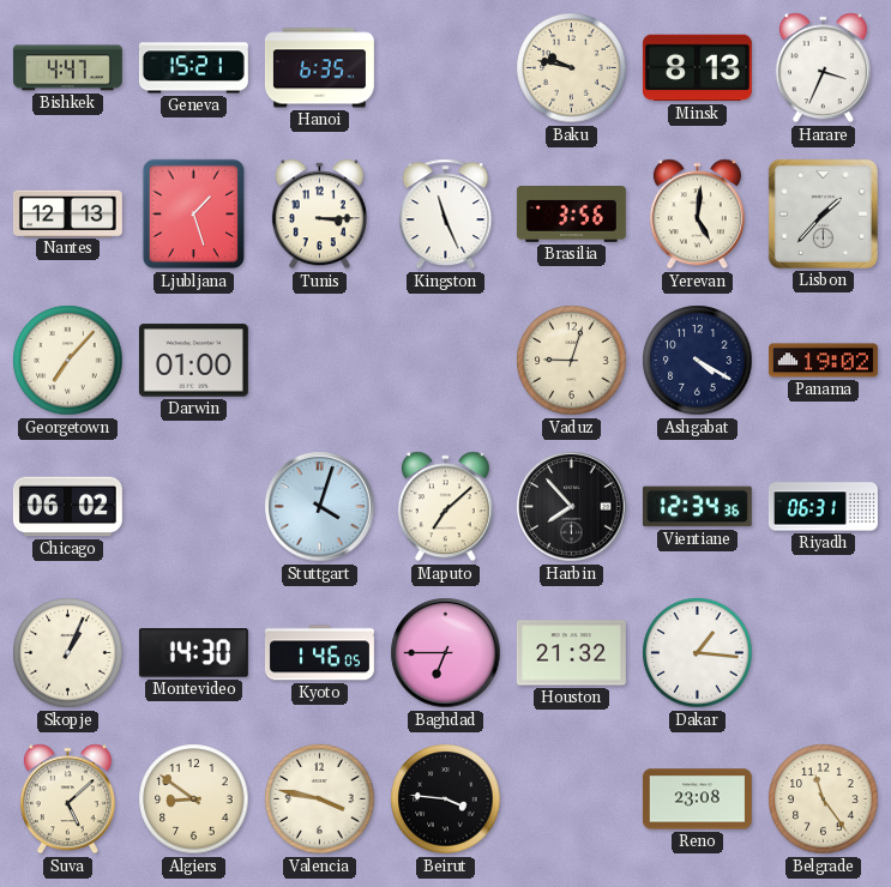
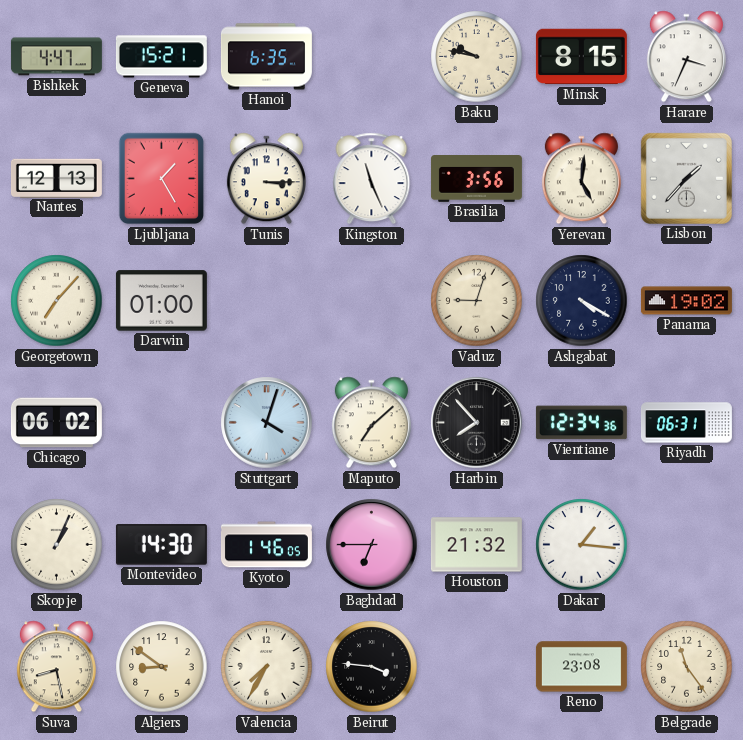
Minsk: 8:13 -> 8:15
Ljubljana: 1:27 -> 1:25
Suva: 5:08 -> 8:28
Valencia: 3:47 -> 7:35
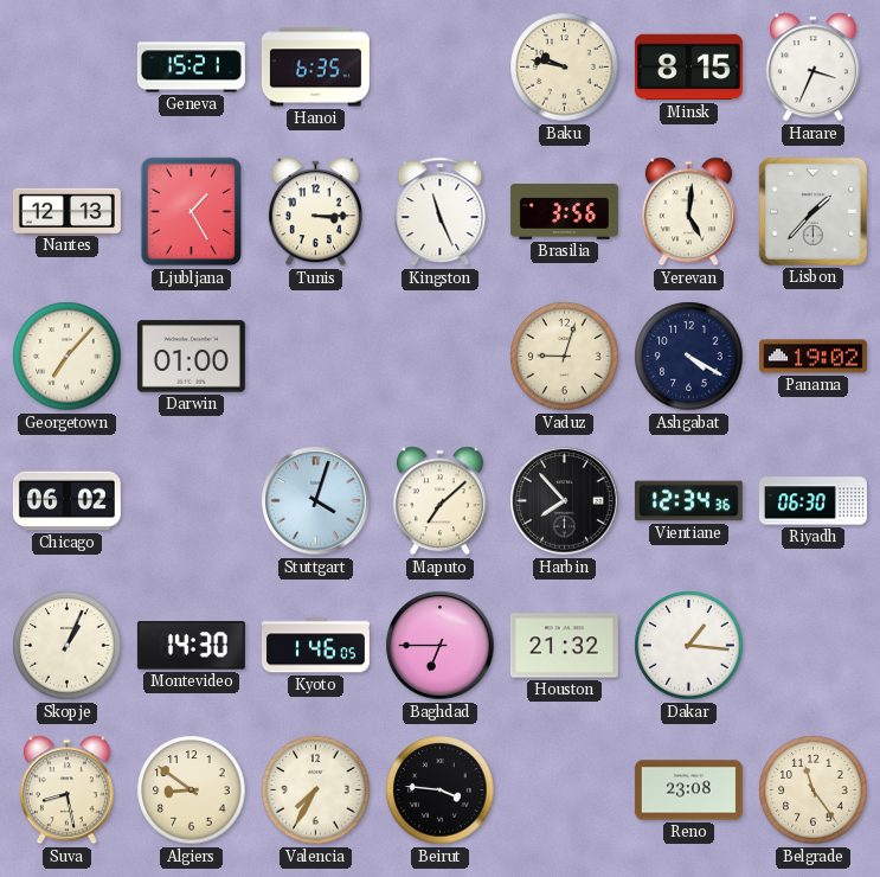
Bishkek: 4:47 -> none
Riyadh: 06:31 -> 06:30
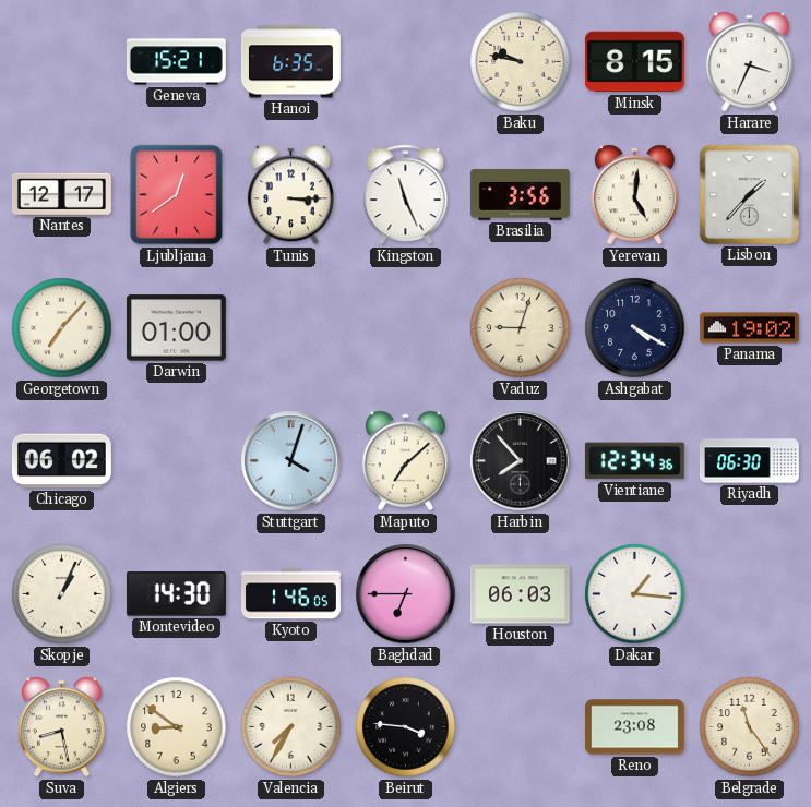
Nantes: 12:13 -> 12:17
Ljubljana: 1:25 -> 12:39
Houston: 21:32 -> 06:03
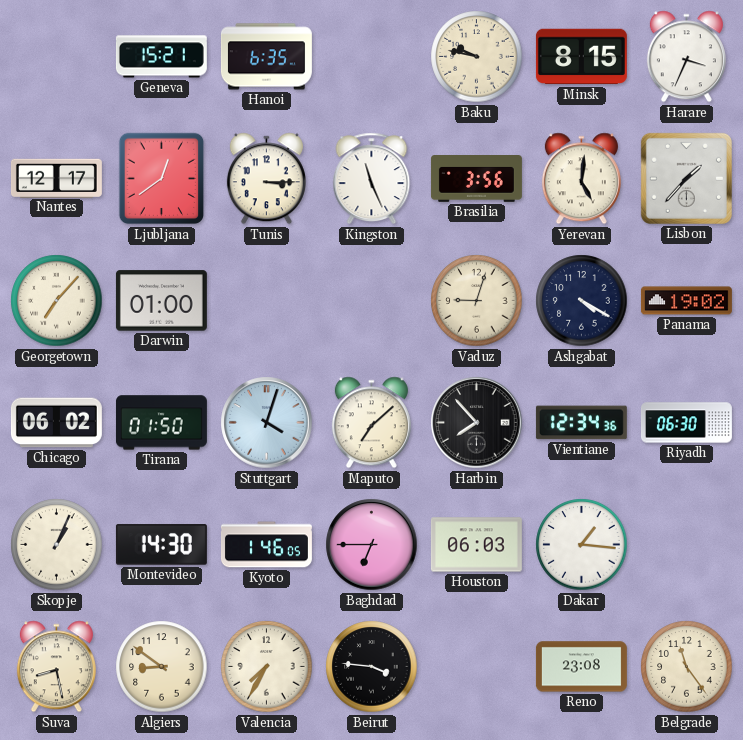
Tirana: none -> 01:50
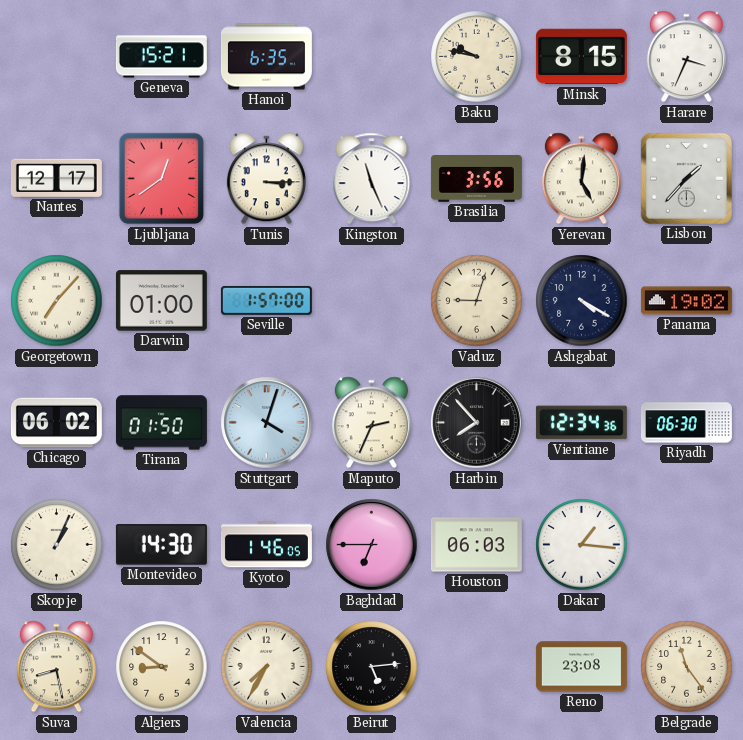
Seville: none -> 1:57
Maputo: 7:08 -> 2:34
Beirut: 3:46 -> 5:14
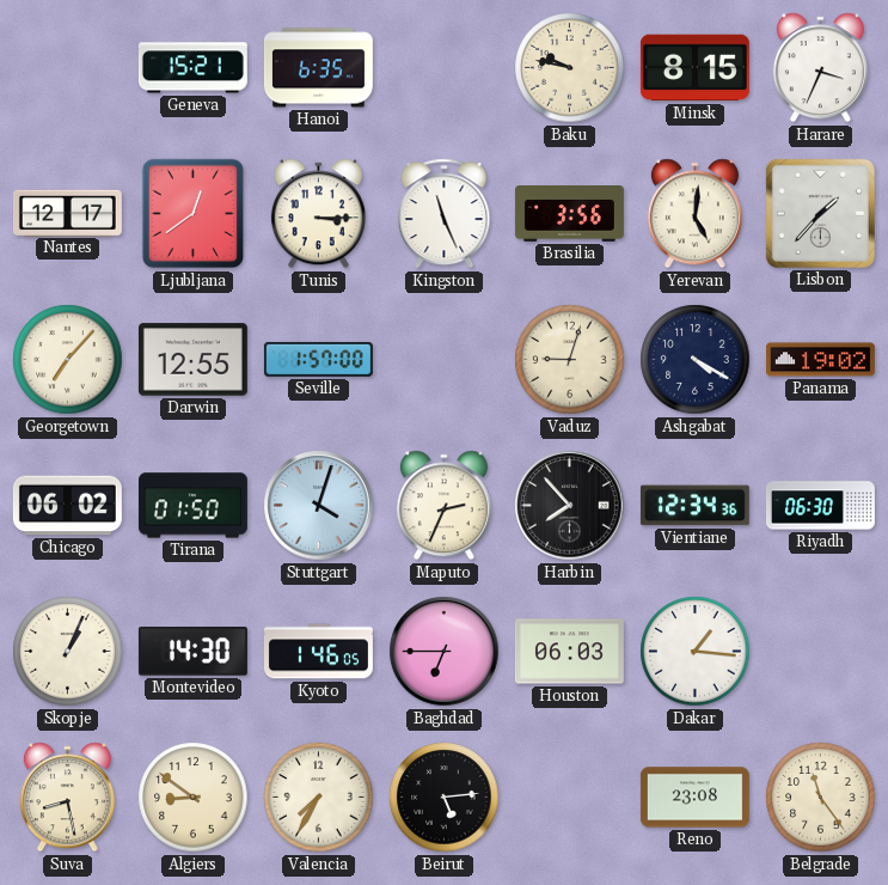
Darwin: 01:00 -> 12:55
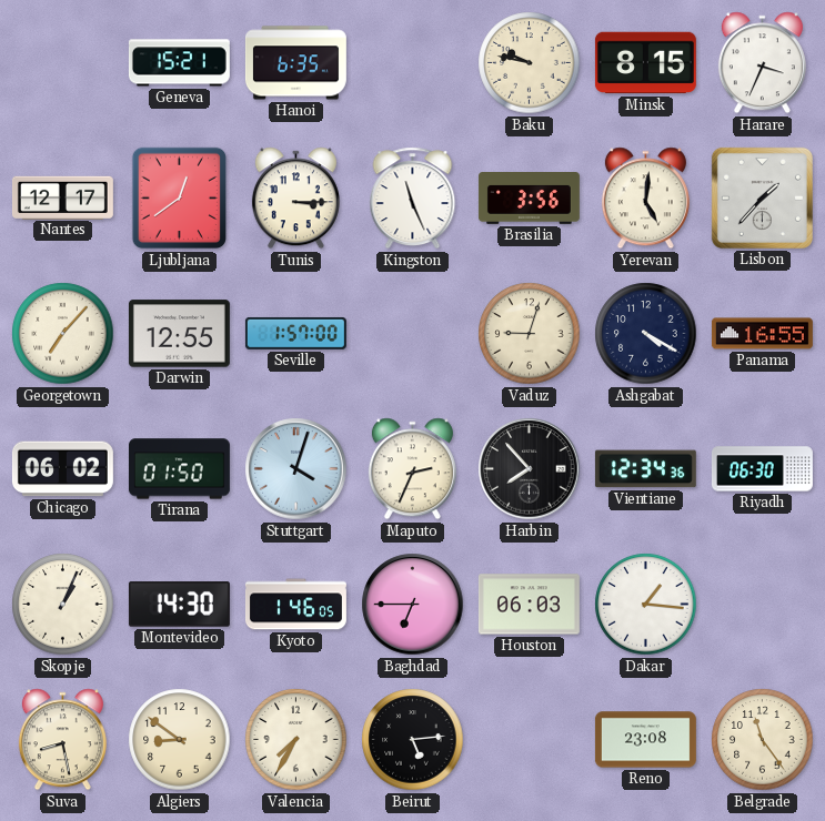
Panama: 19:02 -> 16:55
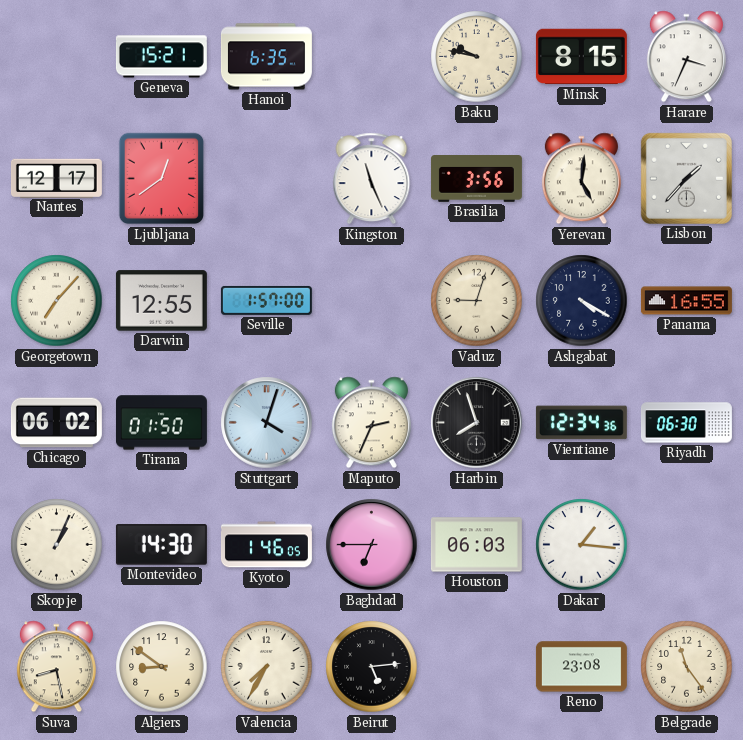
Tunis: 3:15 -> none
Harbin: 7:53 -> 7:57
